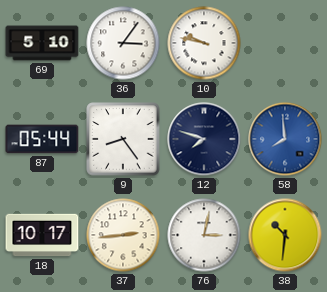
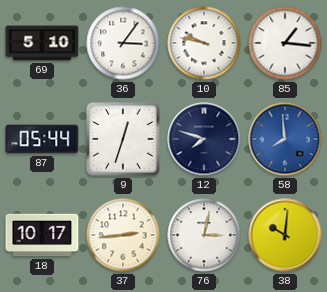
85: none -> 1:16
9: 8:24 -> 12:33
38: 10:31 -> 10:01
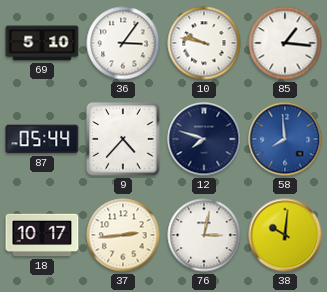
9: 12:33 -> 4:37
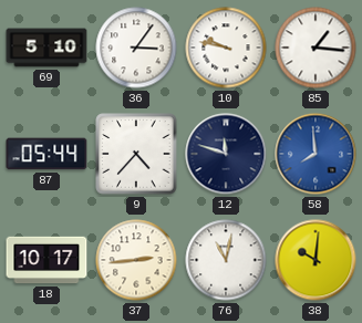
12: 7:48 -> 11:48
76: 3:02 -> 11:02
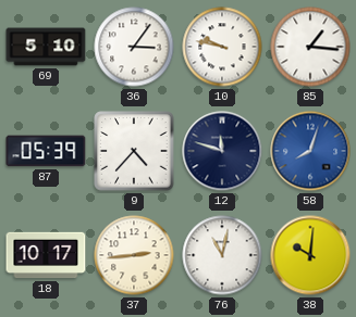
87: 05:44 -> 05:39
58: 7:59 -> 8:03
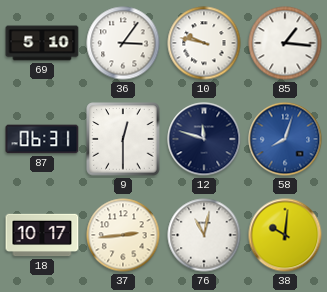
87: 05:39 -> 06:31
9: 4:37 -> 12:30
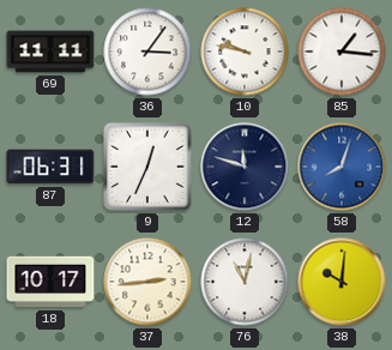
69: 5:10 -> 11:11
9: 12:30 -> 12:34
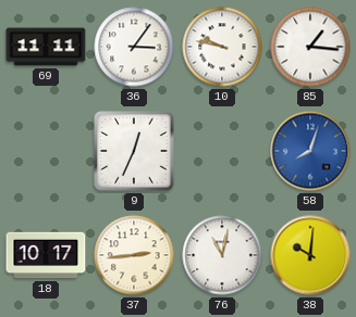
87: 06:31 -> none
12: 11:48 -> none
